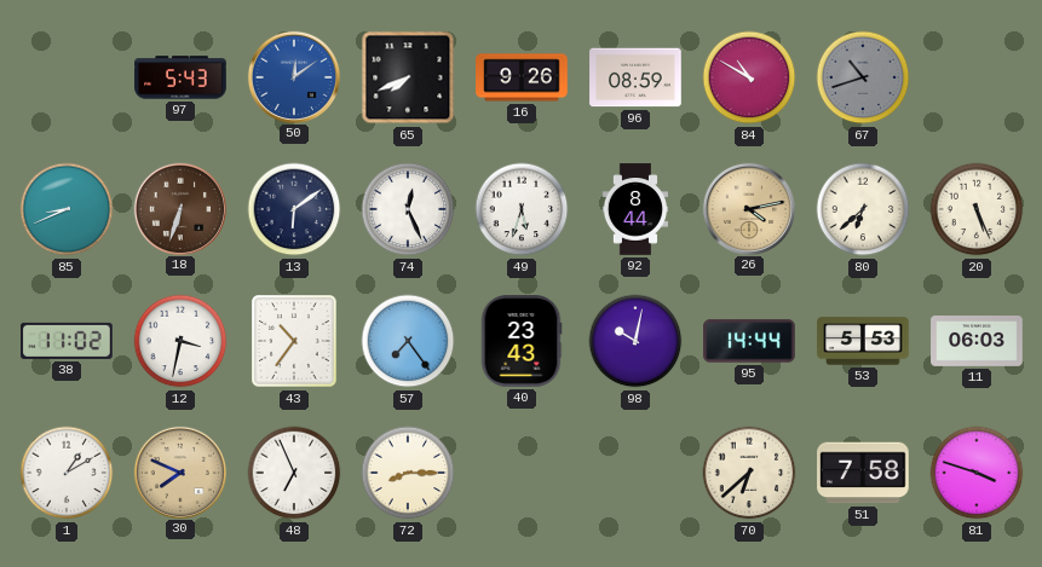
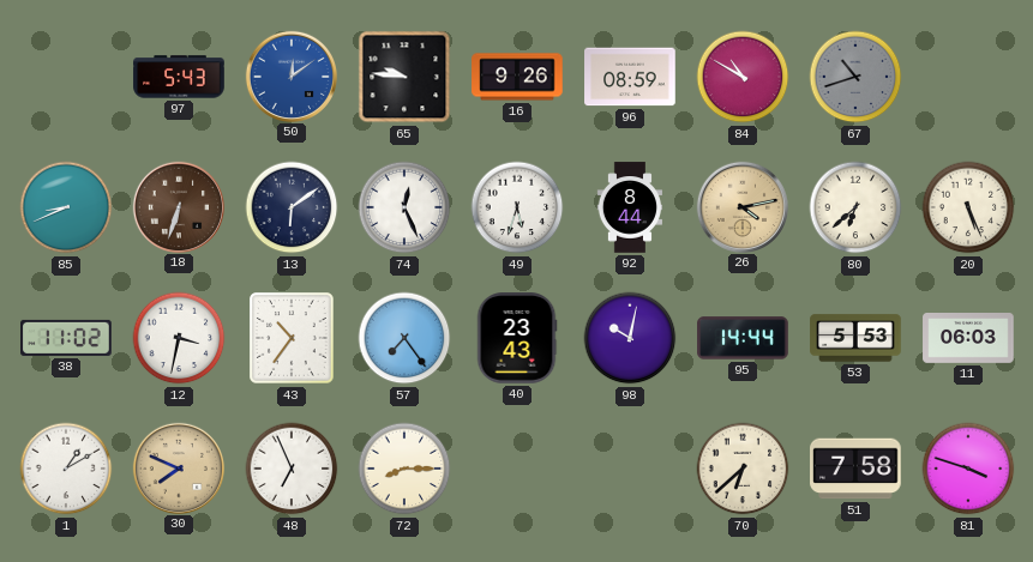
65: 7:41 -> 9:46
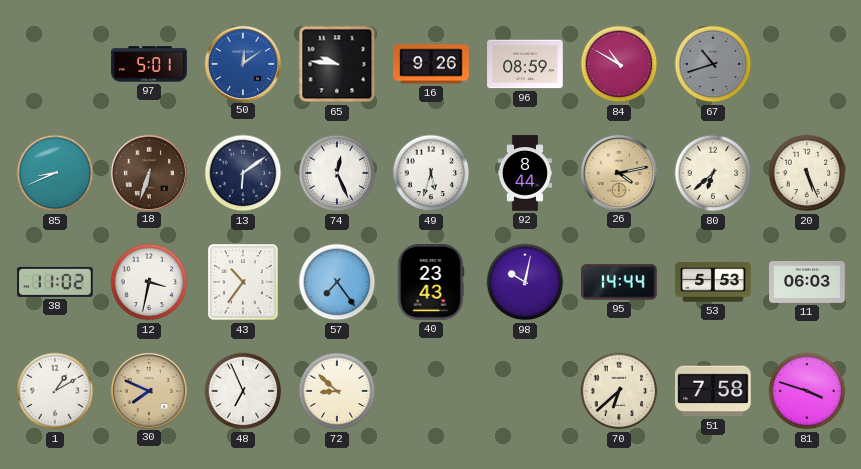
97: 5:43 -> 5:01
72: 8:15 -> 8:52
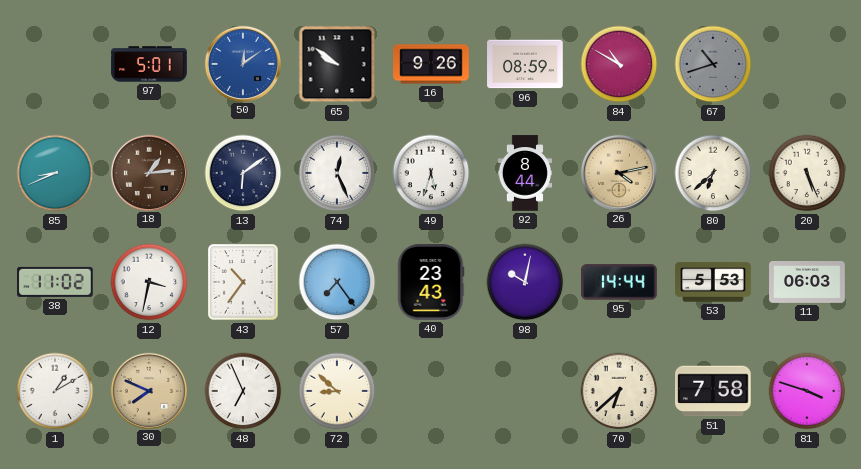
65: 9:46 -> 9:51
18: 6:33 -> 1:14
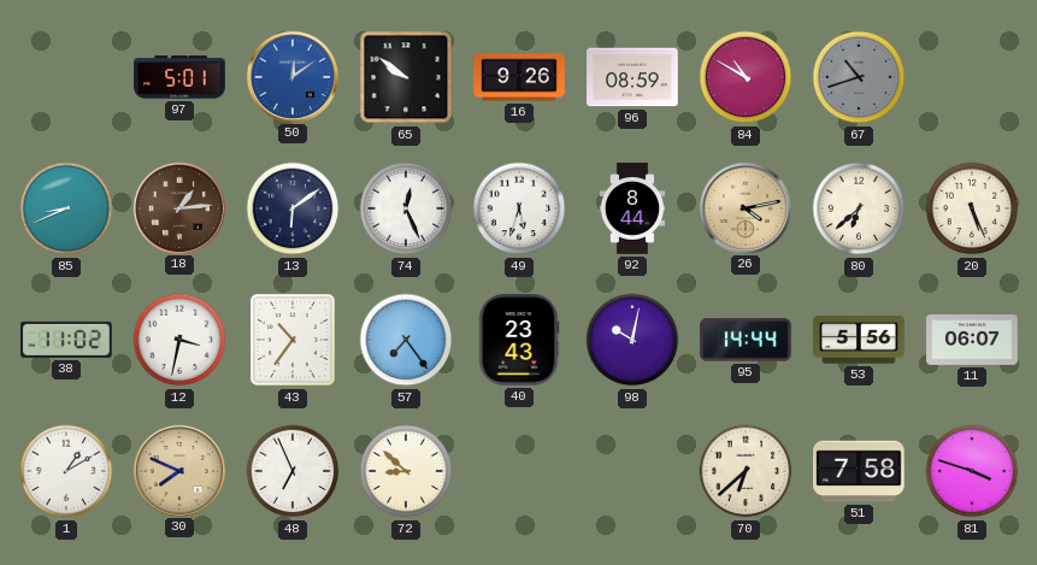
53: 5:53 -> 5:56
11: 06:03 -> 06:07
